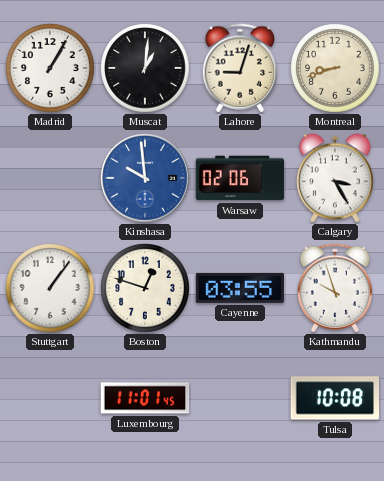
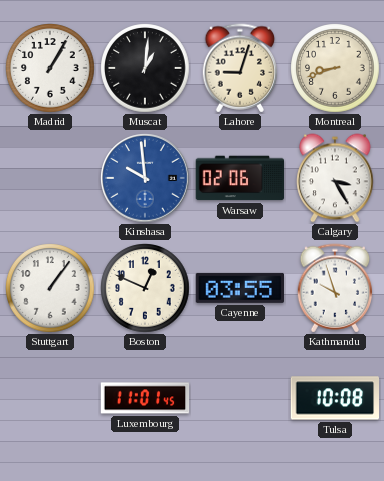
Boston: 12:48 -> 12:49
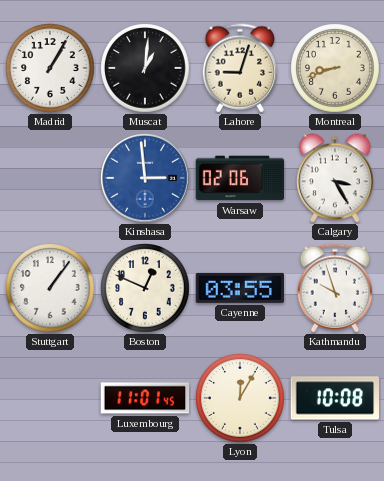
Kinshasa: 9:59 -> 2:59
Lyon: none -> 12:05
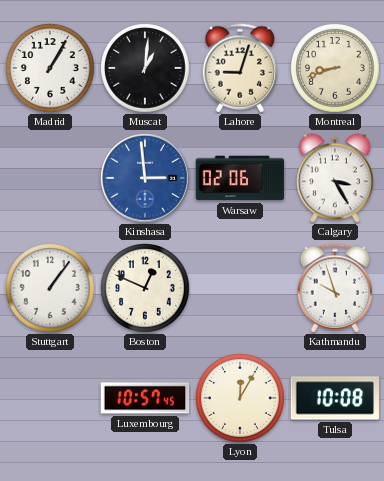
Cayenne: 03:55 -> none
Luxembourg: 11:01 -> 10:57
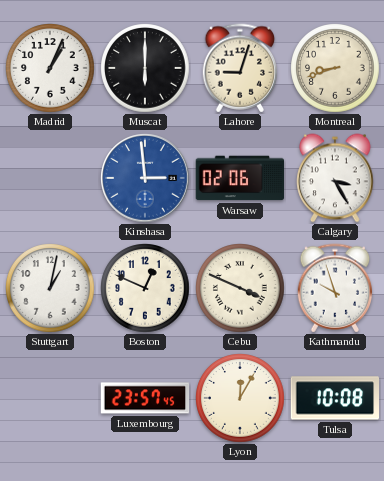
Madrid: 1:05 -> 1:04
Muscat: 1:01 -> 6:00
Stuttgart: 1:06 -> 1:02
Cebu: none -> 3:49
Luxembourg: 10:57 -> 23:57
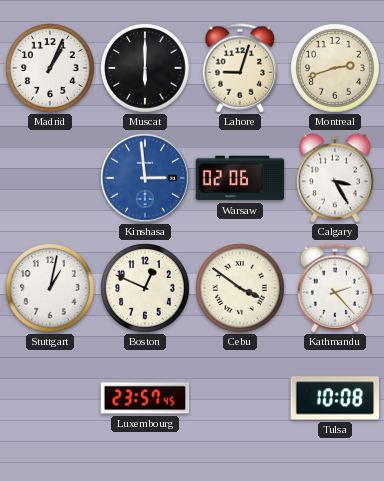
Montreal: 8:42 -> 2:42
Cebu: 3:49 -> 3:51
Kathmandu: 9:57 -> 2:23
Lyon: 12:05 -> none
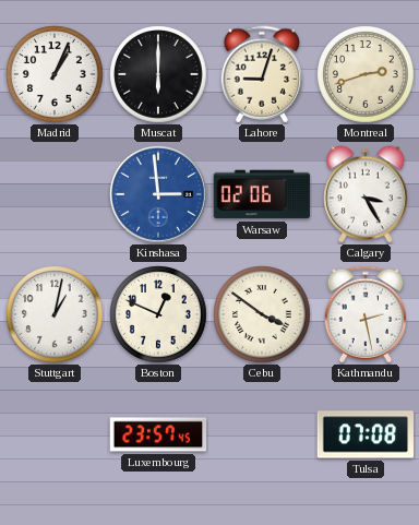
Kathmandu: 2:23 -> 2:28
Tulsa: 10:08 -> 07:08
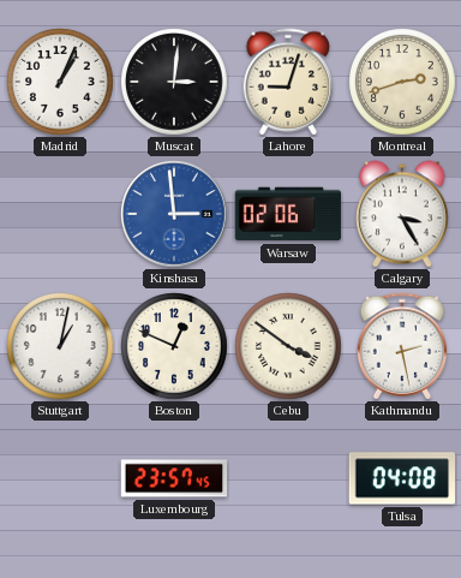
Muscat: 6:00 -> 3:01
Tulsa: 07:08 -> 04:08
